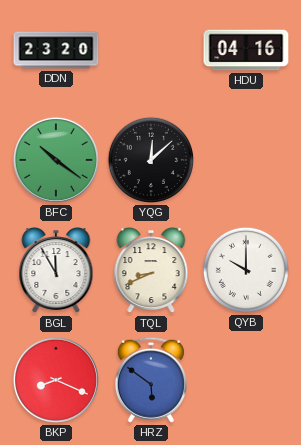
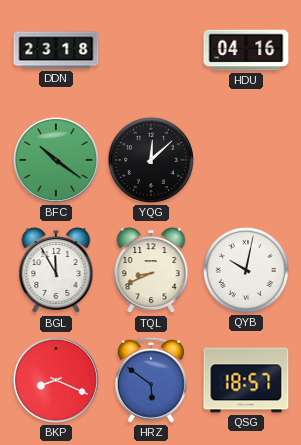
DDN: 23:20 -> 23:18
QYB: 10:00 -> 10:02
QSG: none -> 18:57
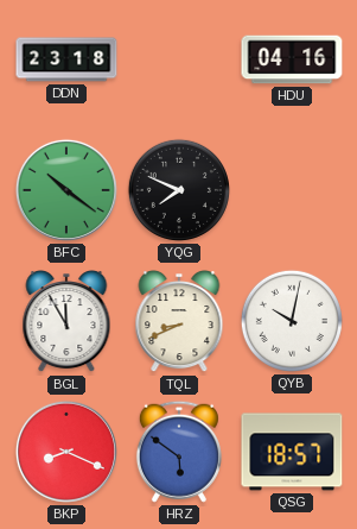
YQG: 12:08 -> 7:49
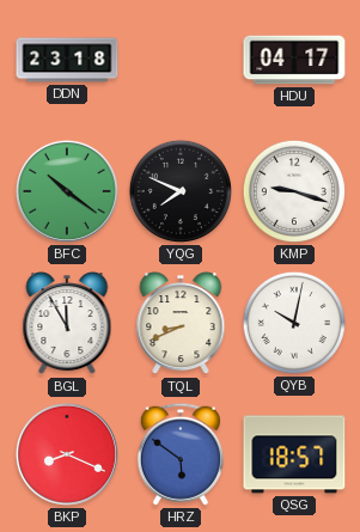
HDU: 04:16 -> 04:17
KMP: none -> 9:18
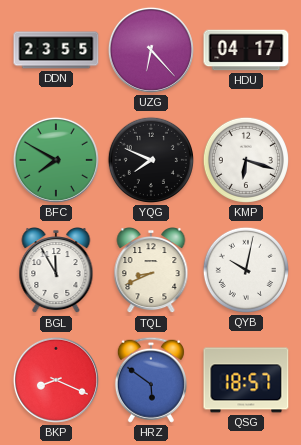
DDN: 23:18 -> 23:55
UZG: none -> 6:23
BFC: 10:21 -> 7:50
KMP: 9:18 -> 6:18
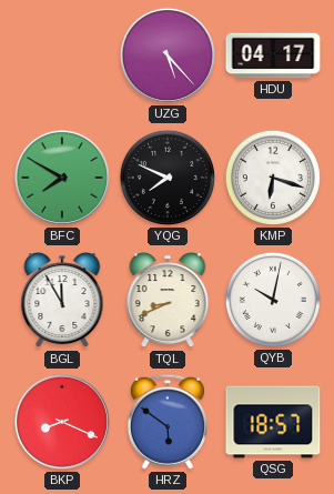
DDN: 23:55 -> none
UZG: 6:23 -> 5:23
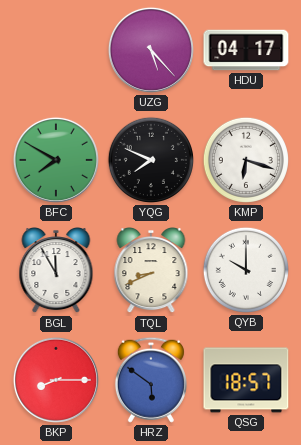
QYB: 10:02 -> 10:00
BKP: 8:19 -> 8:15
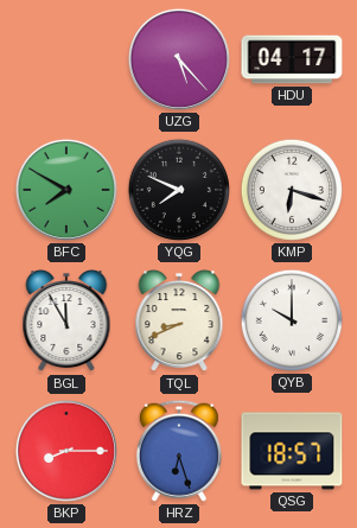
HRZ: 5:51 -> 6:27
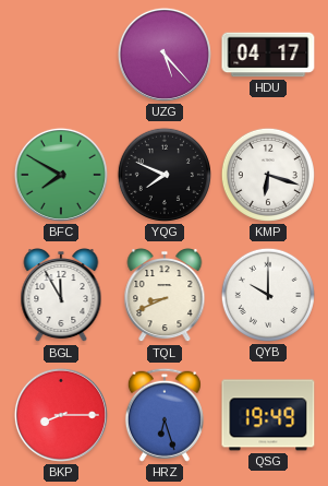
QSG: 18:57 -> 19:49
